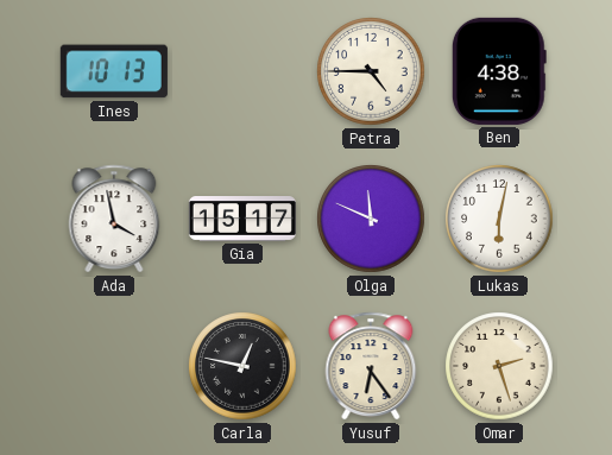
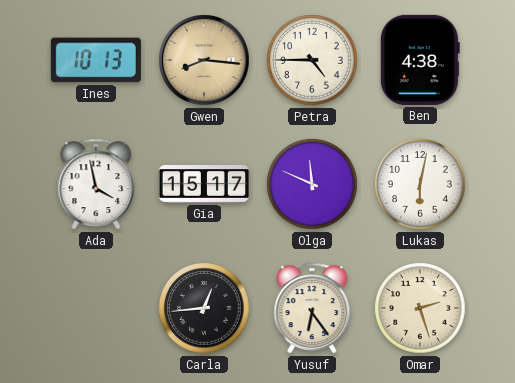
Gwen: none -> 8:16
Carla: 12:47 -> 12:44
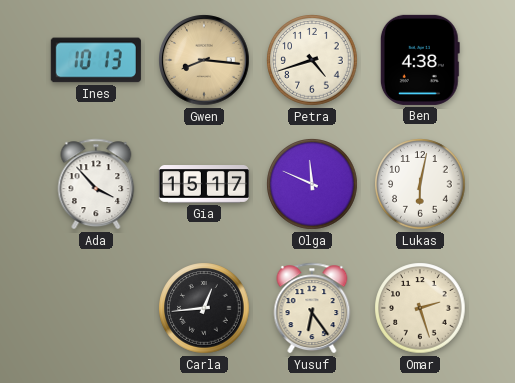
Petra: 4:45 -> 4:42
Ada: 3:58 -> 3:53
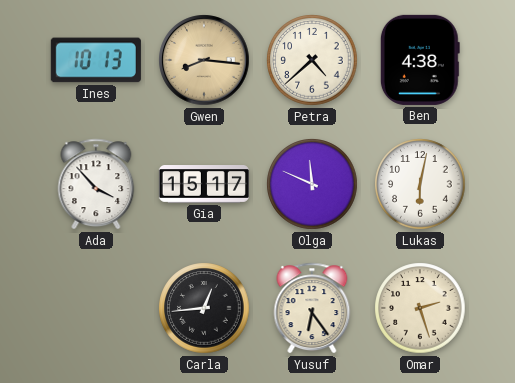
Petra: 4:42 -> 4:38
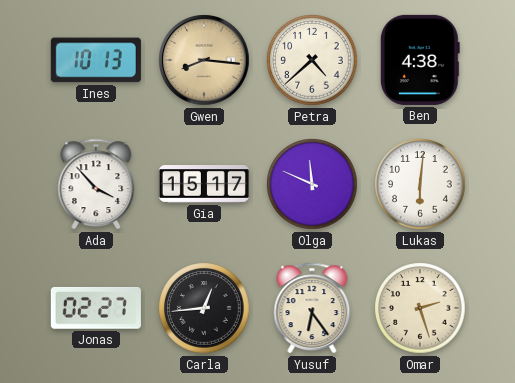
Lukas: 6:02 -> 6:01
Jonas: none -> 02:27
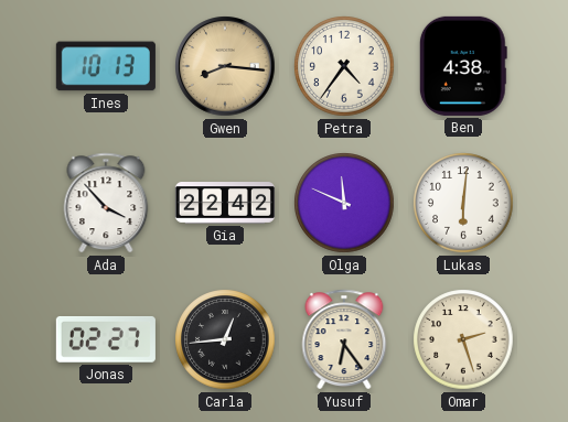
Petra: 4:38 -> 4:36
Gia: 15:17 -> 22:42
